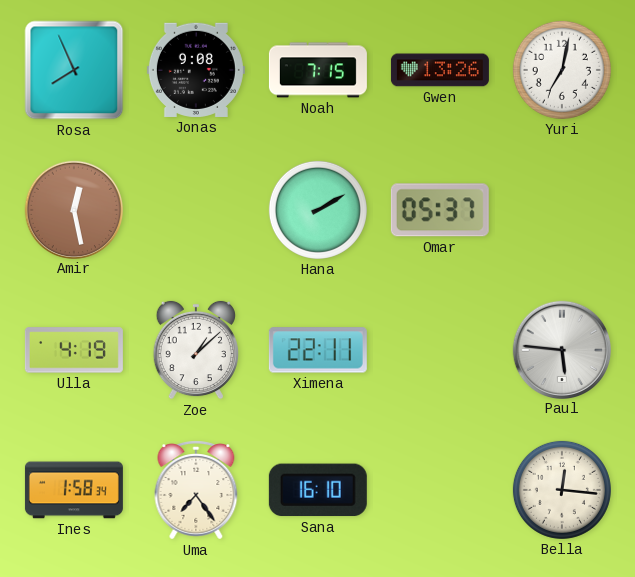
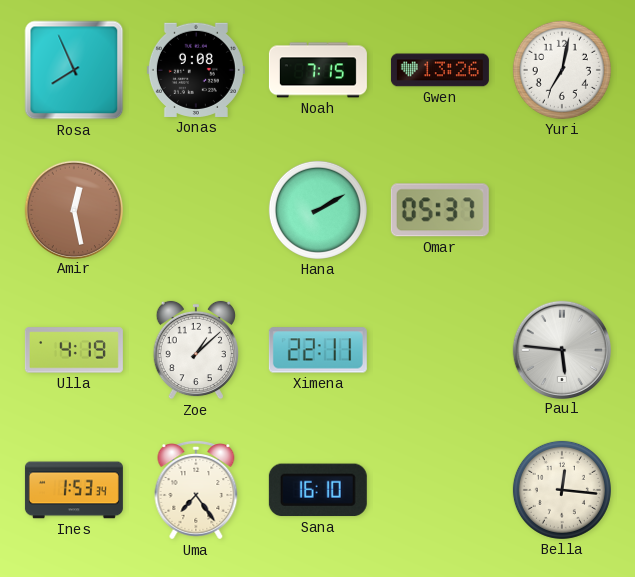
Ines: 1:58 -> 1:53
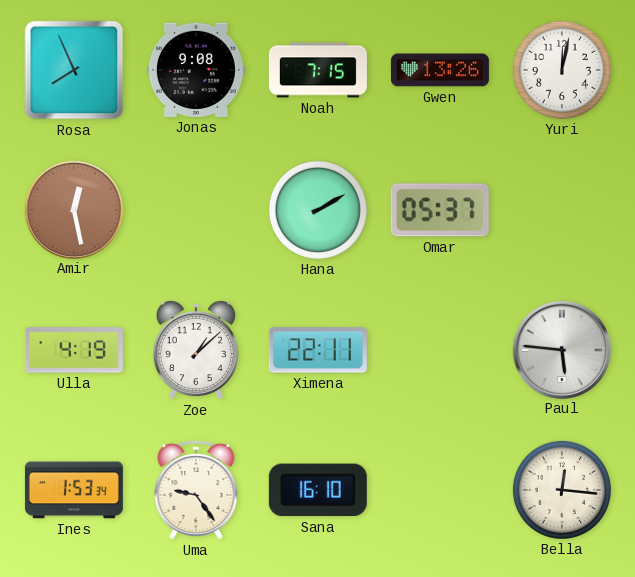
Yuri: 7:02 -> 12:02
Uma: 7:24 -> 9:24
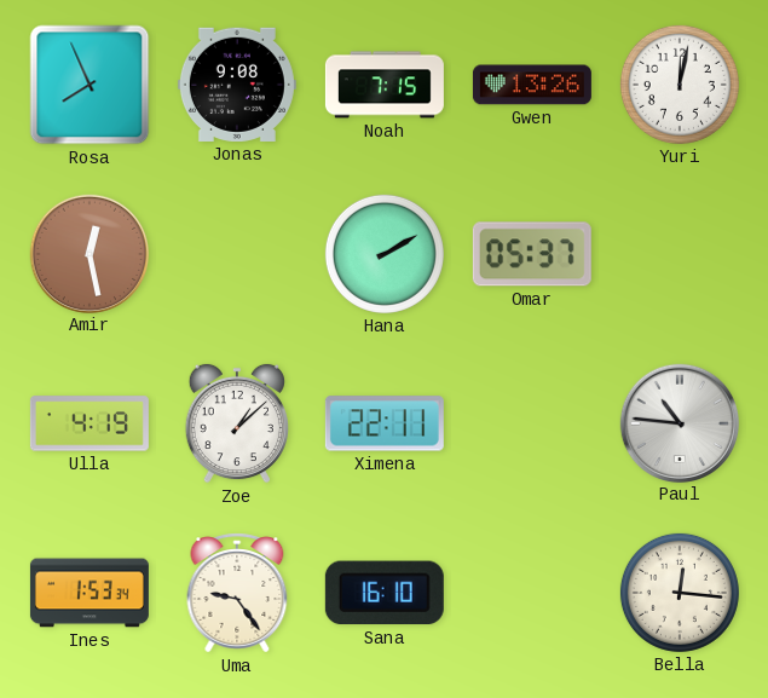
Paul: 5:46 -> 10:46
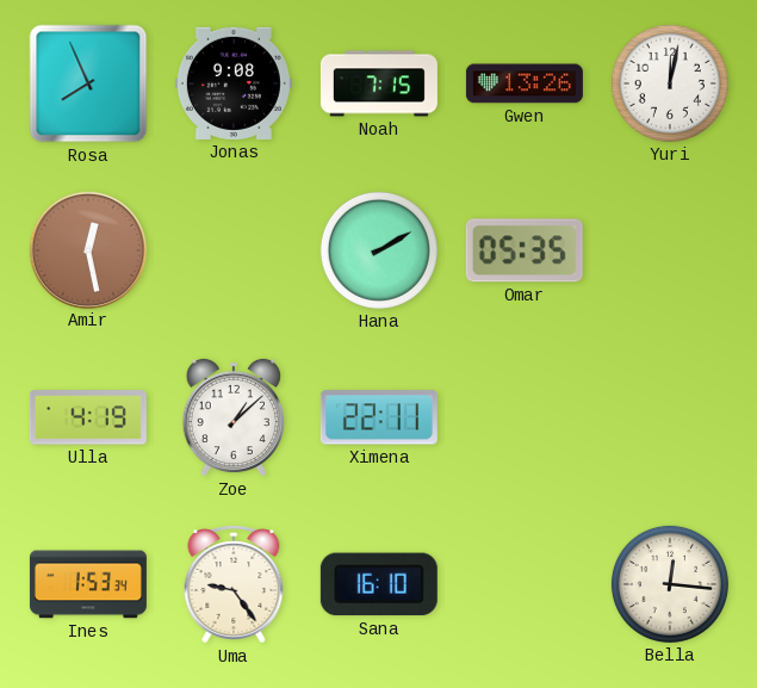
Omar: 05:37 -> 05:35
Paul: 10:46 -> none
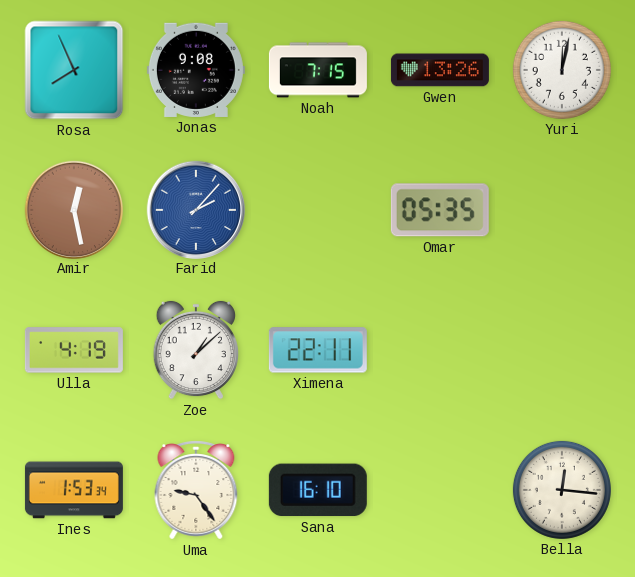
Farid: none -> 2:07
Hana: 2:10 -> none
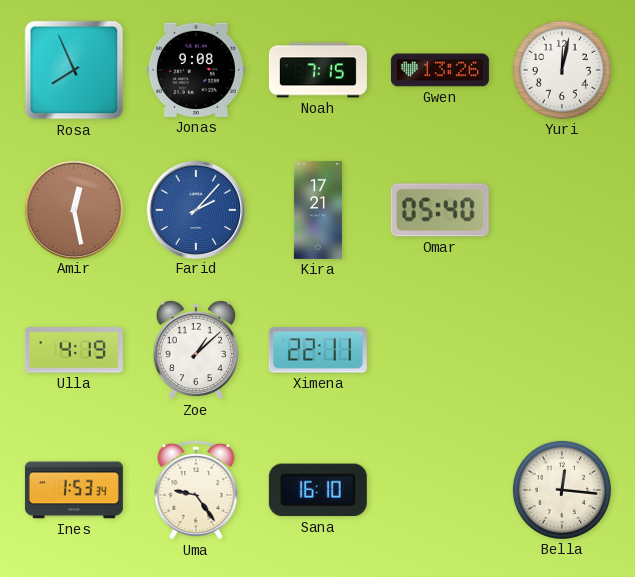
Kira: none -> 17:21
Omar: 05:35 -> 05:40
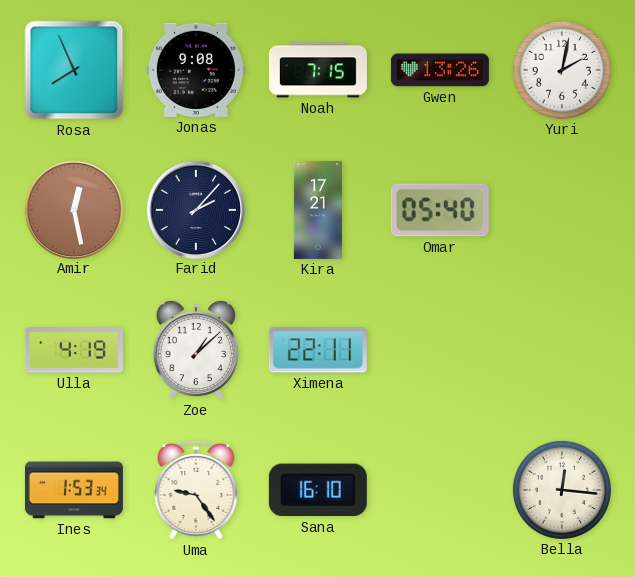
Yuri: 12:02 -> 2:02
Farid dial: blue -> navy
